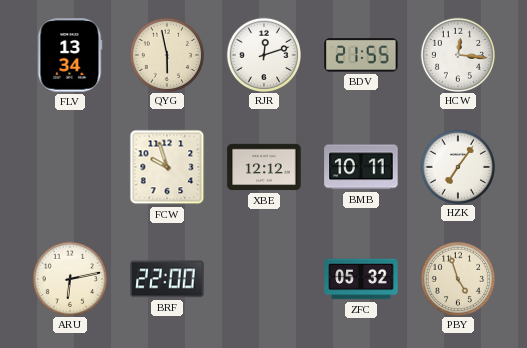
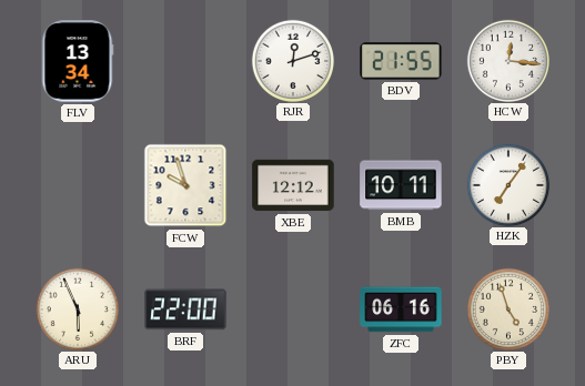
QYG: 5:58 -> none
ARU: 6:13 -> 5:56
ZFC: 05:32 -> 06:16
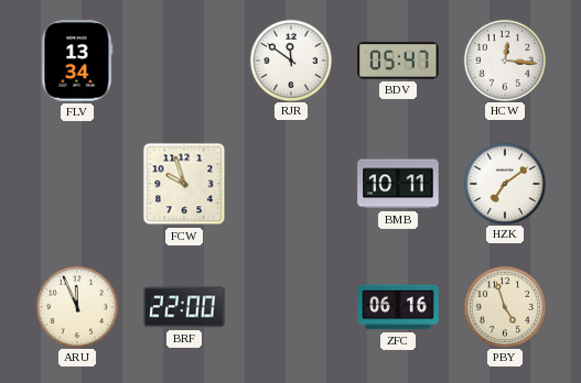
RJR: 12:12 -> 11:51
BDV: 21:55 -> 05:47
XBE: 12:12 -> none
HZK: 7:06 -> 7:09
ARU: 5:56 -> 11:56
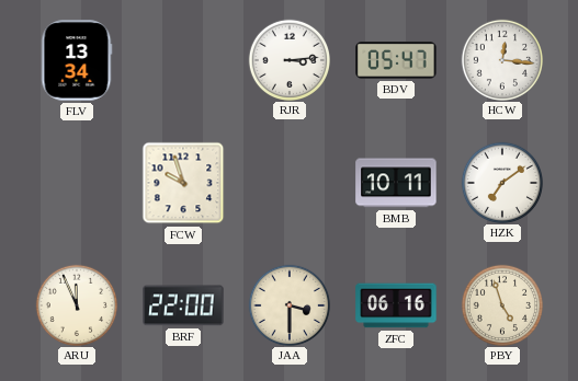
RJR: 11:51 -> 3:14
JAA: none -> 3:30
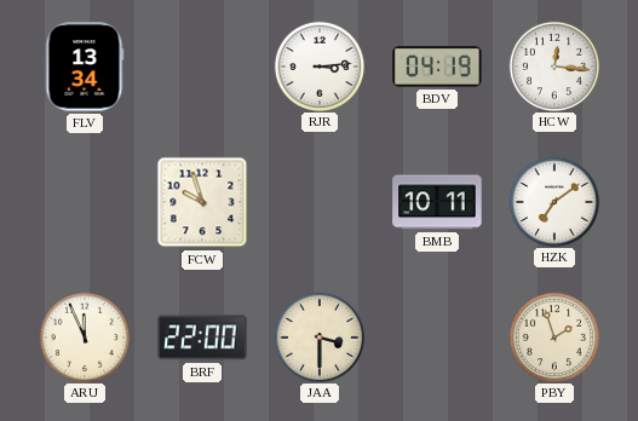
BDV: 05:47 -> 04:19
ZFC: 06:16 -> none
PBY: 4:57 -> 1:57
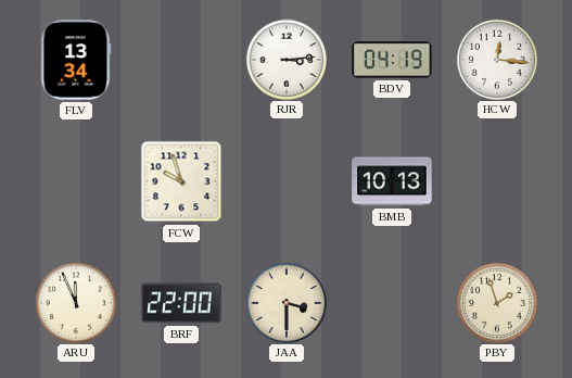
BMB: 10:11 -> 10:13
HZK: 7:09 -> none
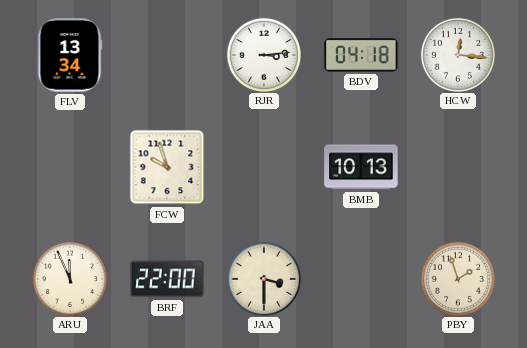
BDV: 04:19 -> 04:18
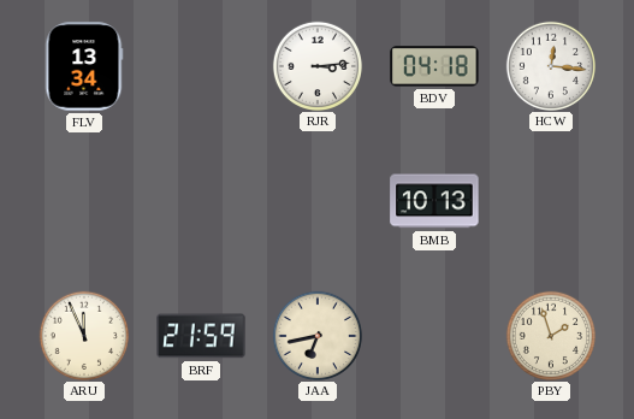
FCW: 9:57 -> none
BRF: 22:00 -> 21:59
JAA: 3:30 -> 6:43
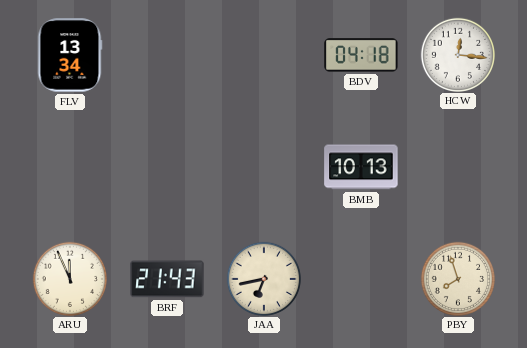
RJR: 3:14 -> none
BRF: 21:59 -> 21:43
PBY: 1:57 -> 7:57
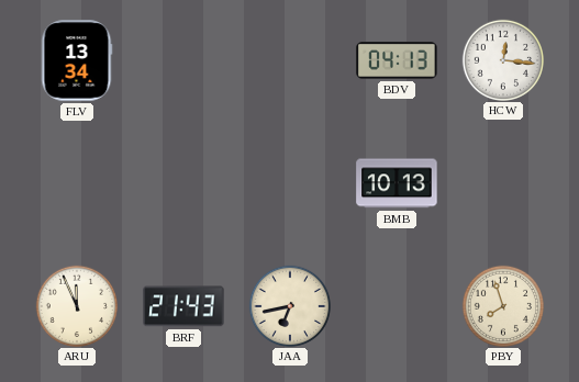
BDV: 04:18 -> 04:13
